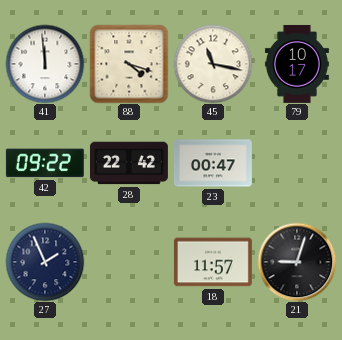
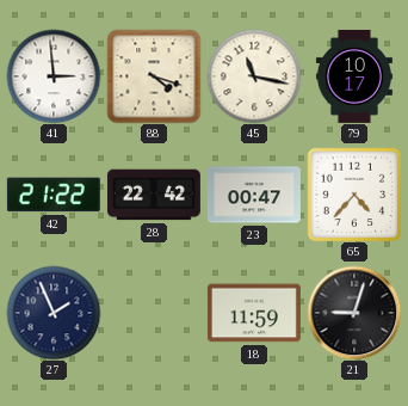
41: 11:59 -> 2:59
42: 09:22 -> 21:22
65: none -> 4:37
18: 11:57 -> 11:59
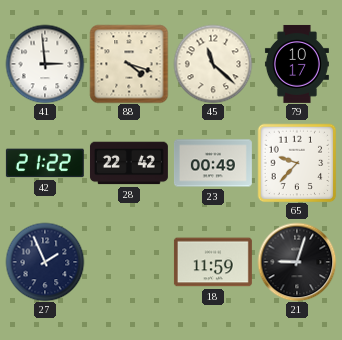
45: 11:17 -> 11:22
23: 00:47 -> 00:49
65: 4:37 -> 9:37
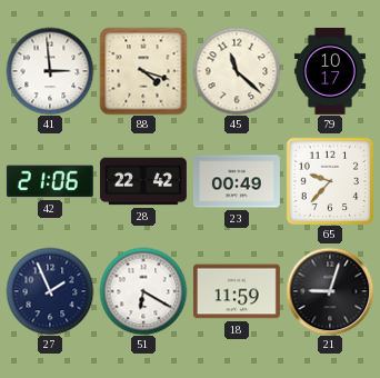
42: 21:22 -> 21:06
51: none -> 6:20
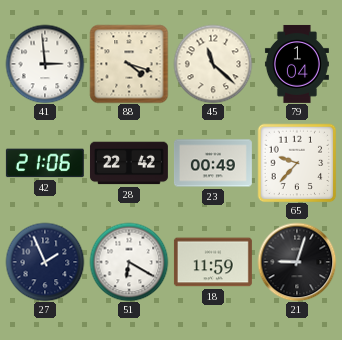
79: 10:17 -> 1:04
